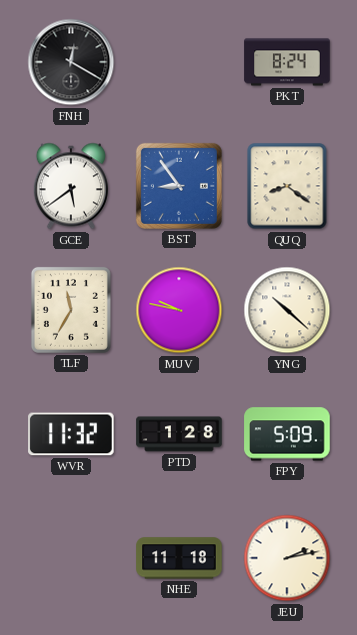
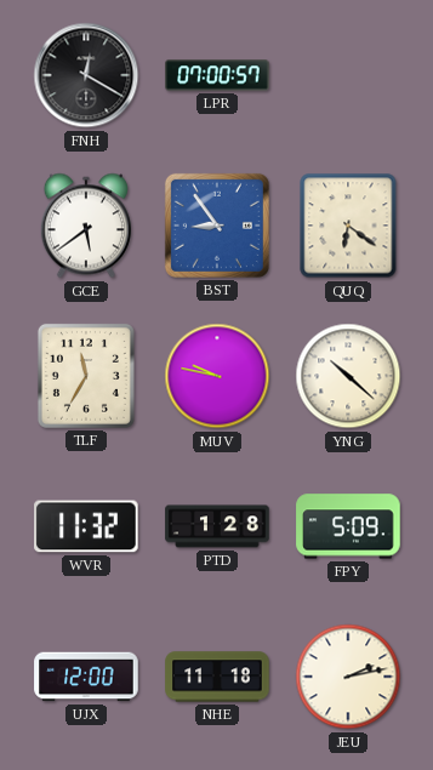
LPR: none -> 07:00
PKT: 8:24 -> none
QUQ: 8:21 -> 6:21
UJX: none -> 12:00
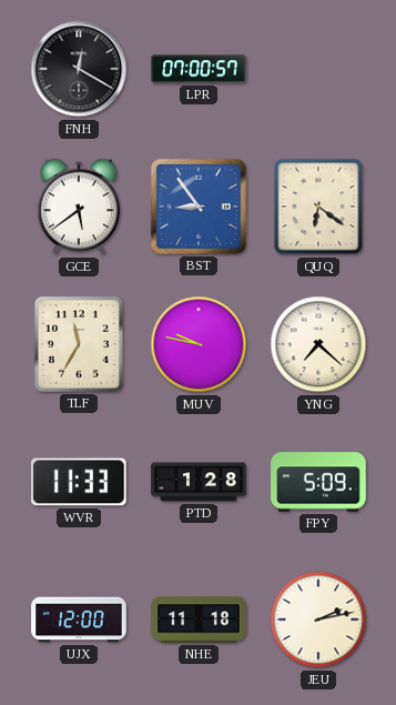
YNG: 10:22 -> 7:22
WVR: 11:32 -> 11:33
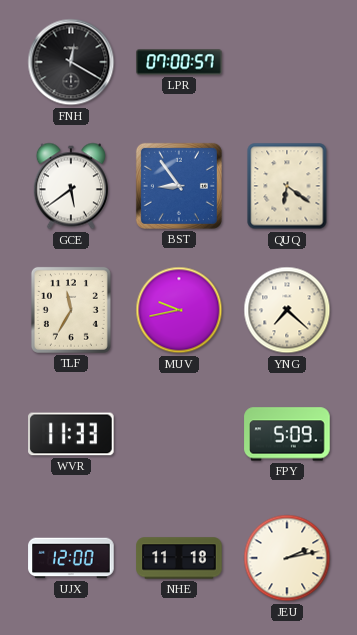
MUV: 9:47 -> 9:43
PTD: 1:28 -> none
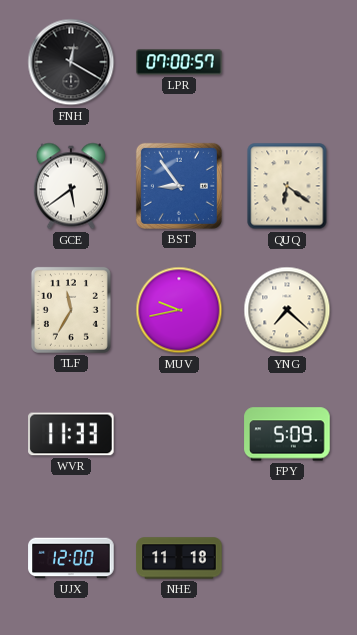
JEU: 2:13 -> none
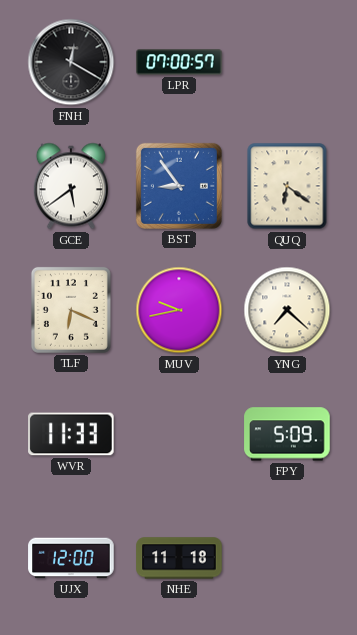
TLF: 11:35 -> 6:19
